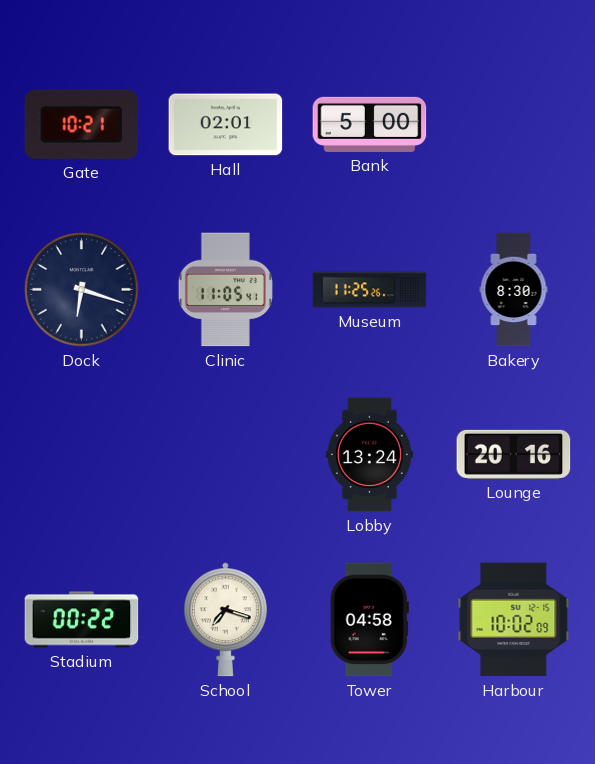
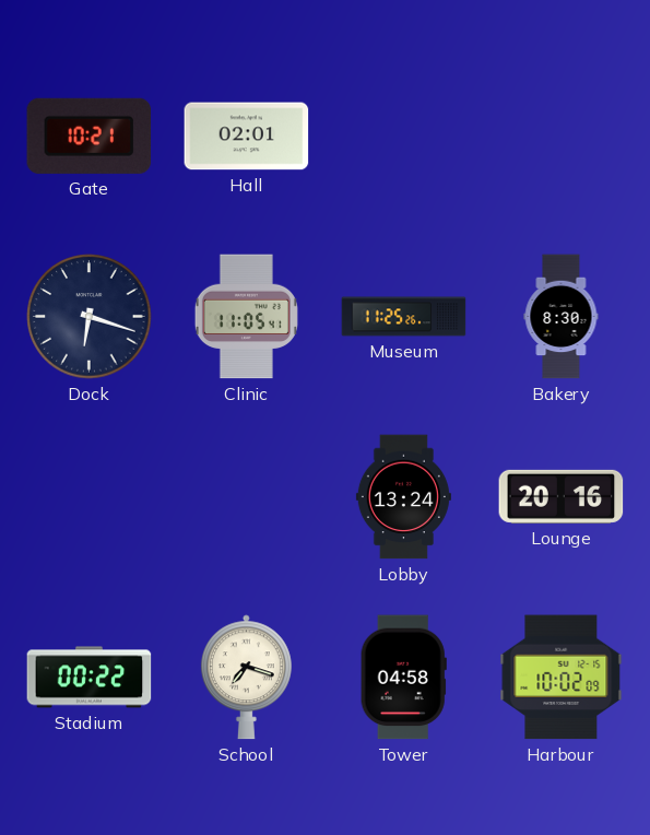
Bank: 5:00 -> none
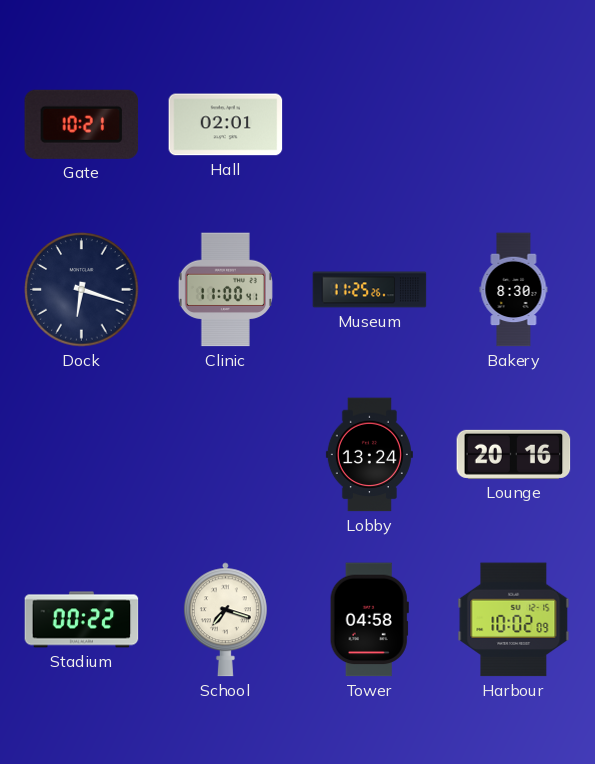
Clinic: 11:05 -> 11:00
